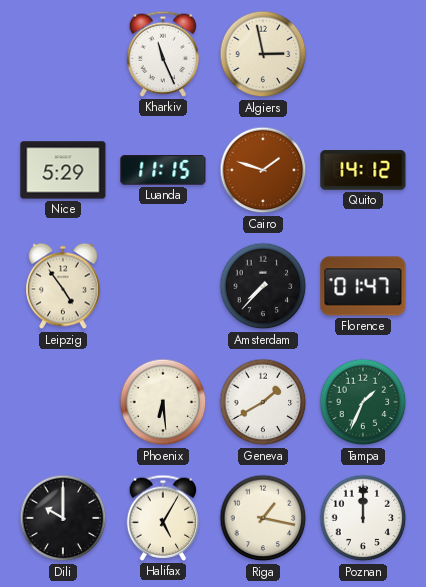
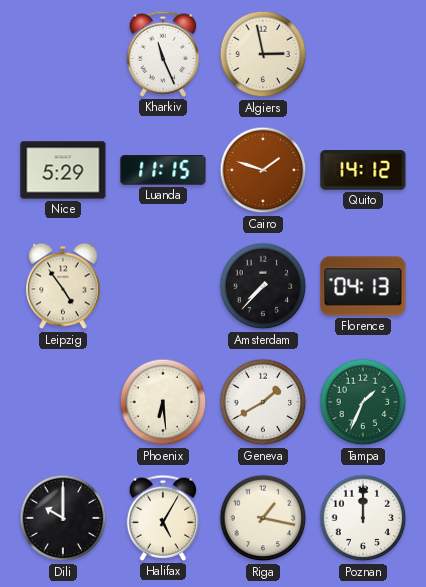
Florence: 01:47 -> 04:13
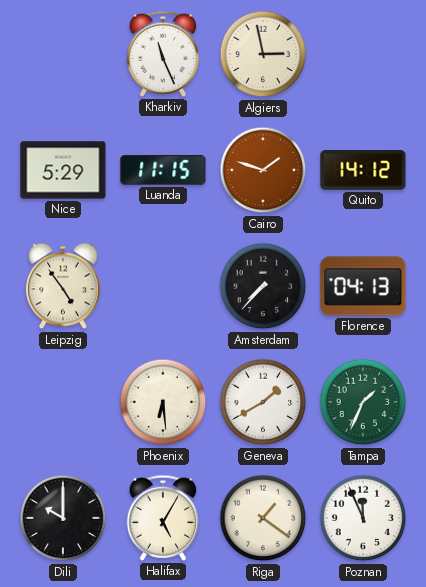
Riga: 1:17 -> 1:21
Poznan: 12:00 -> 11:56
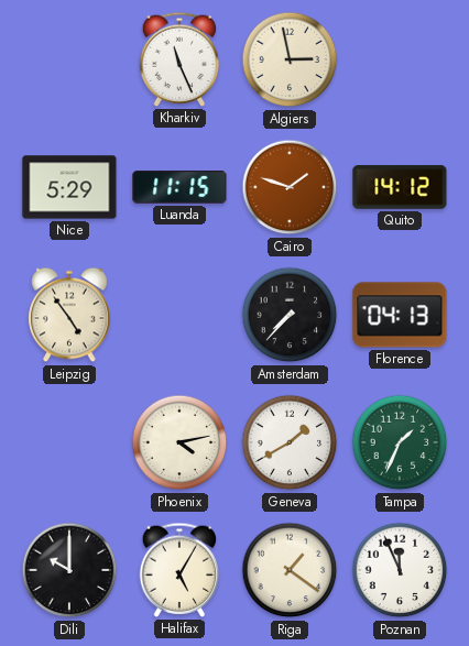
Phoenix: 6:29 -> 4:13
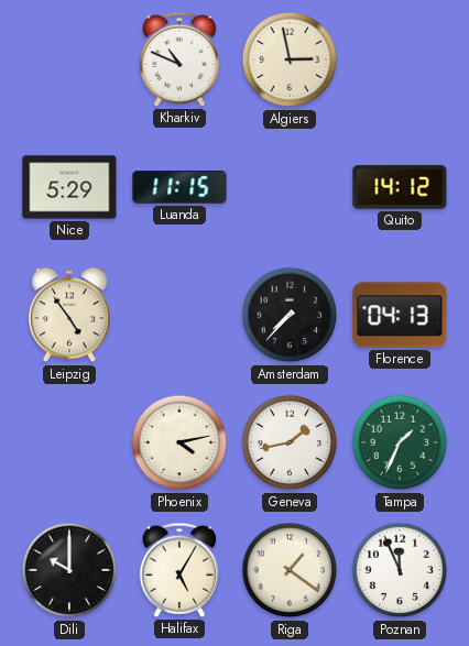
Kharkiv: 11:26 -> 10:49
Cairo: 1:48 -> none
Geneva: 1:40 -> 1:43
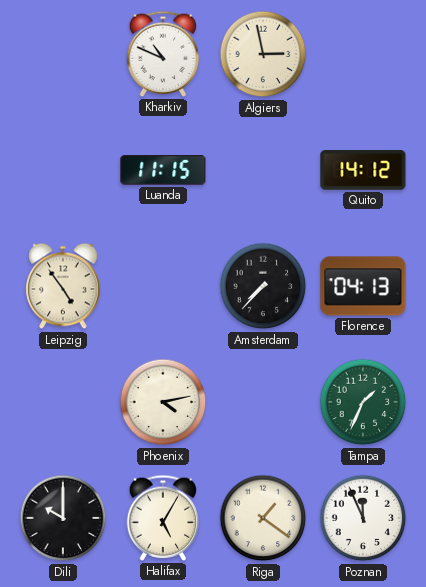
Nice: 5:29 -> none
Geneva: 1:43 -> none
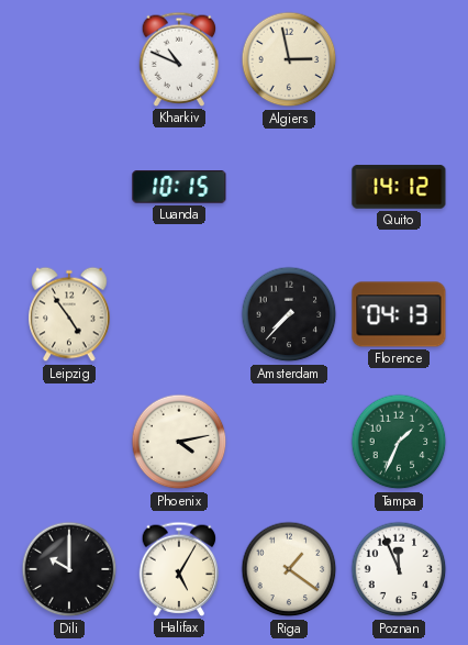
Luanda: 11:15 -> 10:15
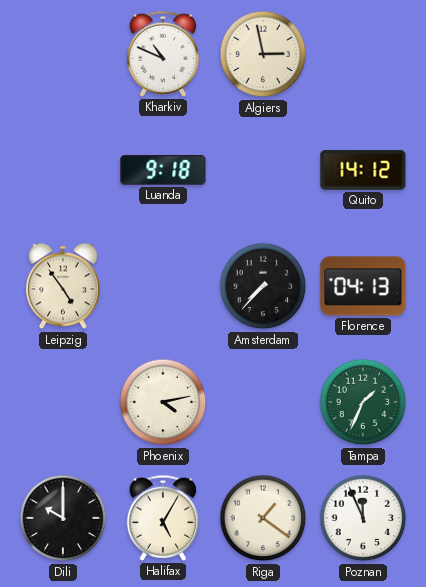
Luanda: 10:15 -> 9:18
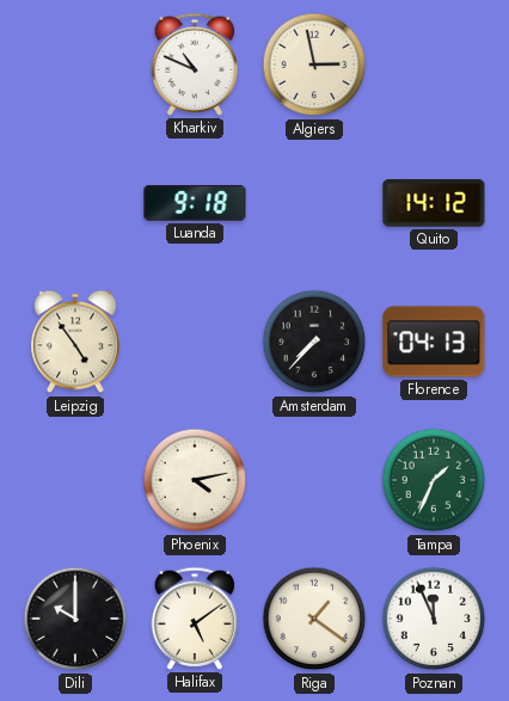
Halifax: 5:05 -> 5:09
